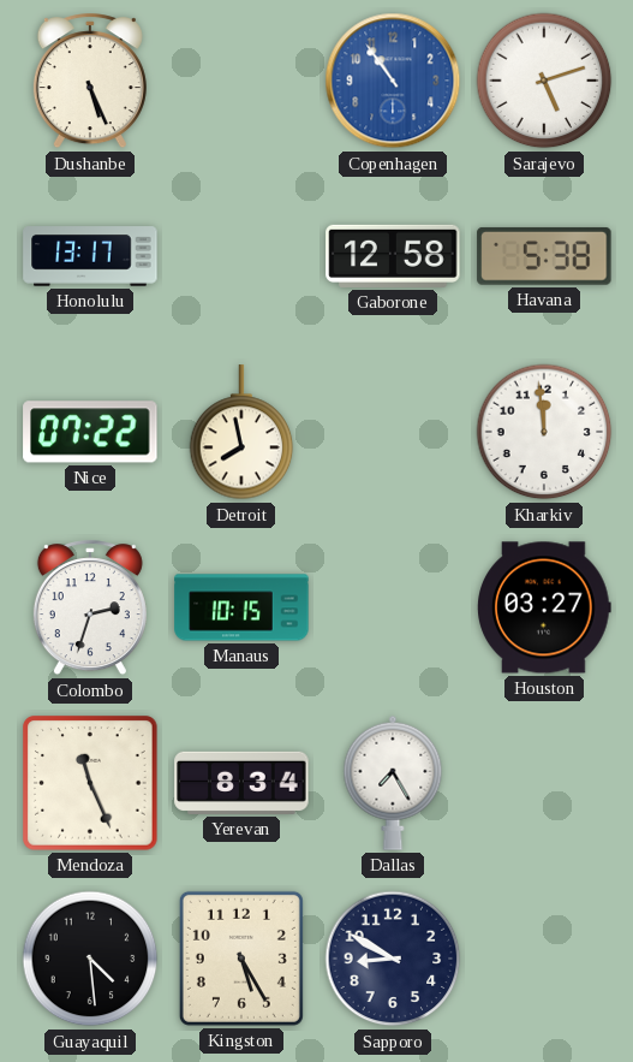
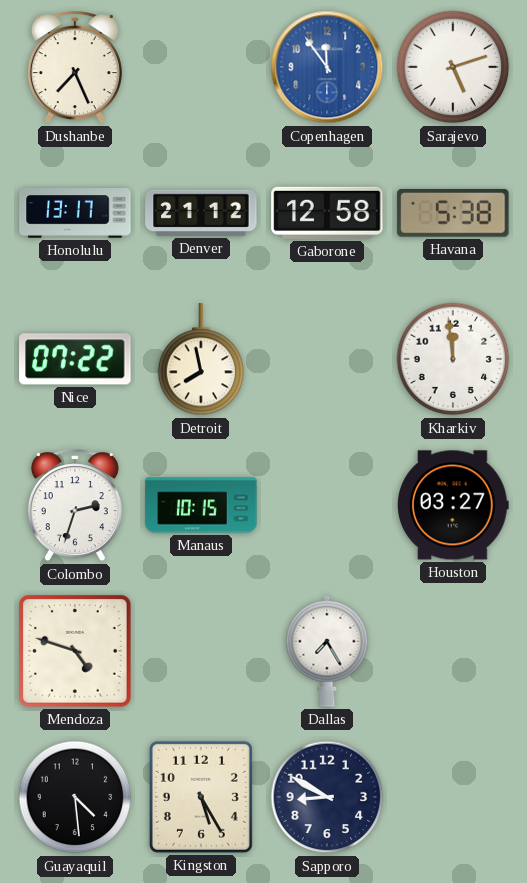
Dushanbe: 5:26 -> 7:26
Copenhagen: 10:54 -> 11:54
Denver: none -> 21:12
Mendoza: 11:26 -> 4:48
Yerevan: 8:34 -> none
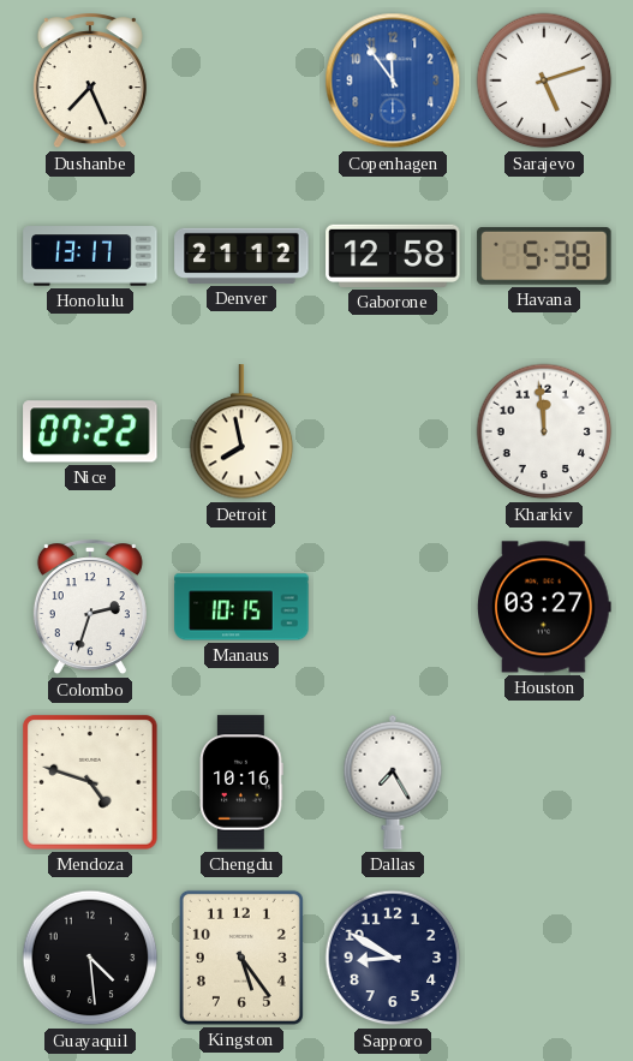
Chengdu: none -> 10:16
Kingston: 5:25 -> 5:24
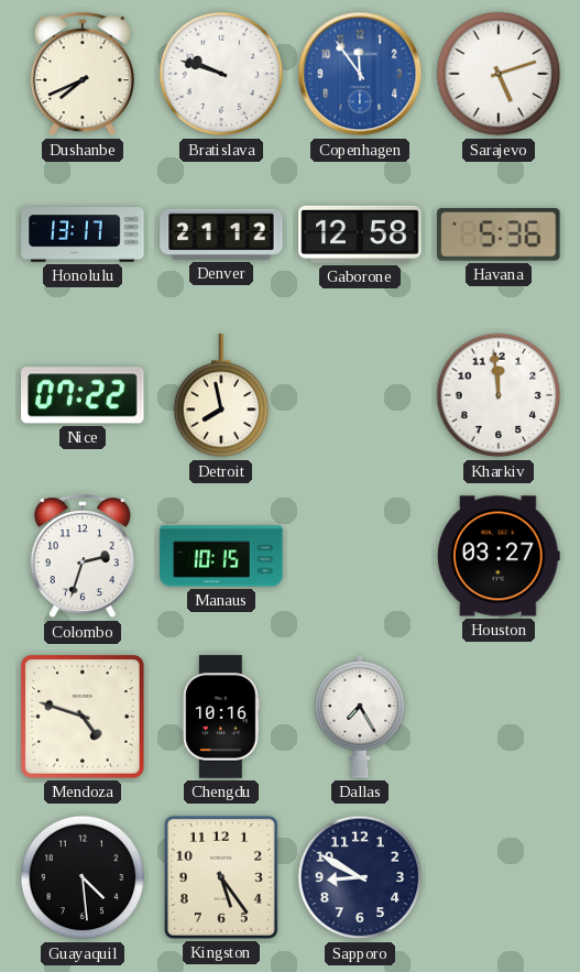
Dushanbe: 7:26 -> 7:41
Bratislava: none -> 9:48
Havana: 5:38 -> 5:36
